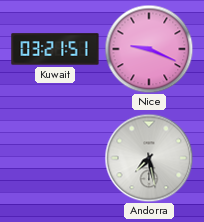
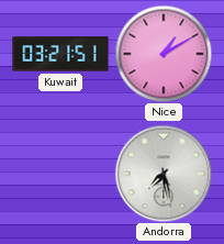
Nice: 9:19 -> 1:10
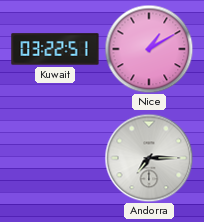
Kuwait: 03:21 -> 03:22
Andorra: 7:28 -> 7:15
